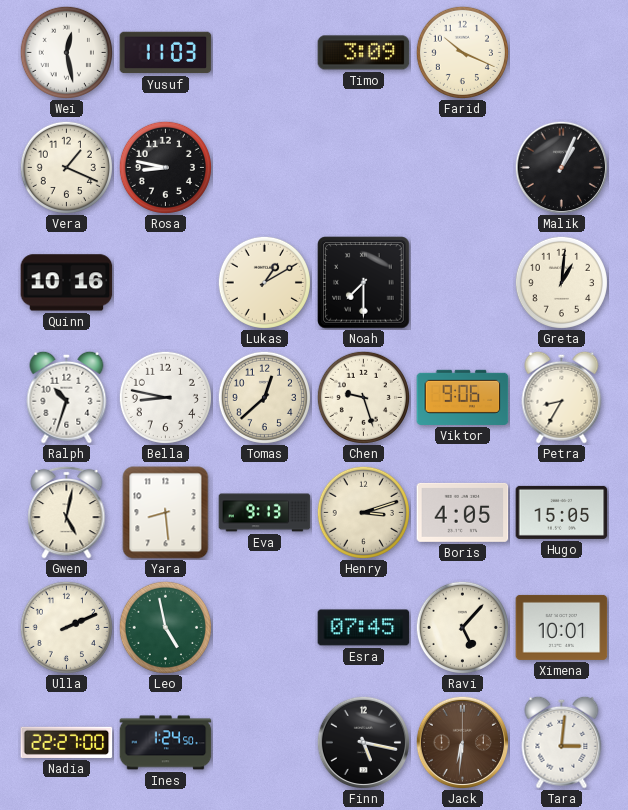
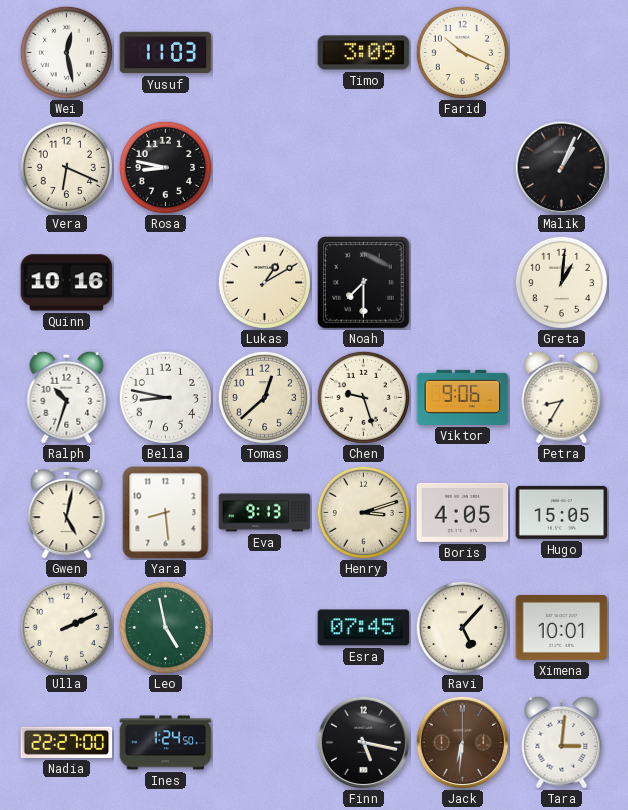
Vera: 1:19 -> 6:19
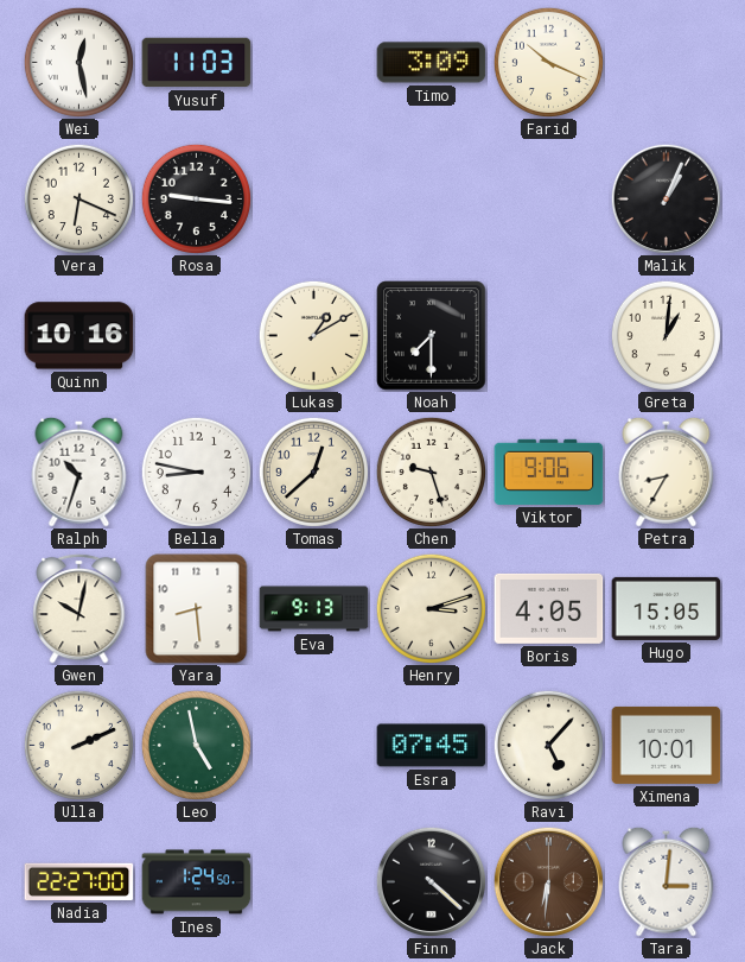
Rosa: 8:47 -> 9:16
Gwen: 5:02 -> 10:02
Finn: 5:17 -> 4:22
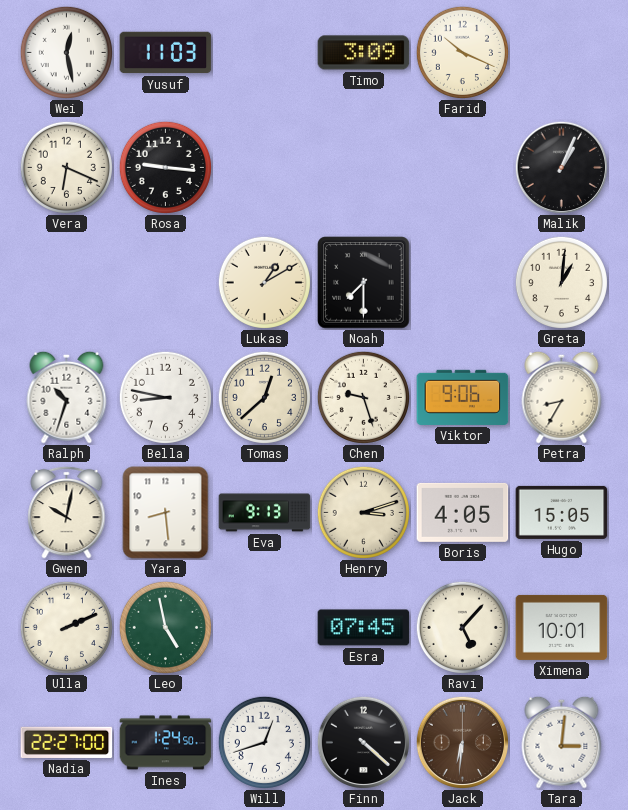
Quinn: 10:16 -> none
Will: none -> 12:42
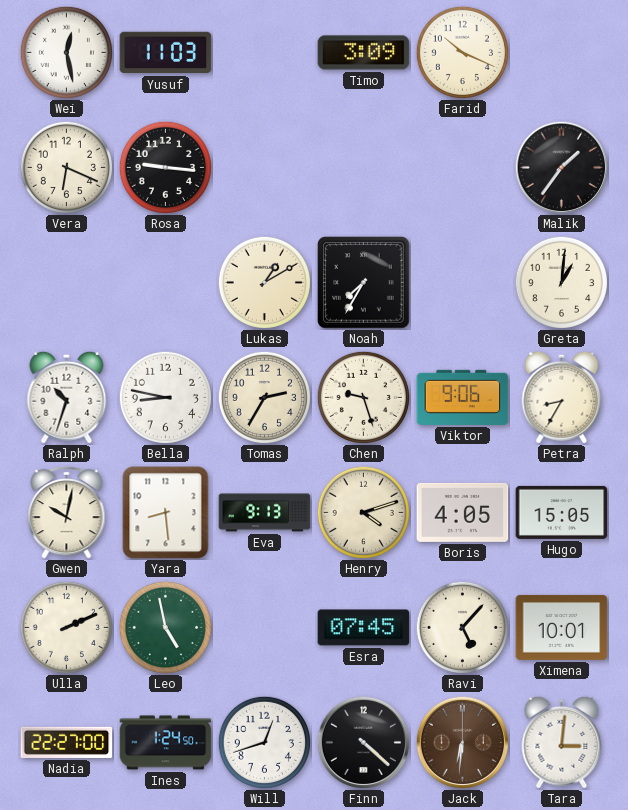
Malik: 1:04 -> 1:36
Noah: 7:30 -> 7:35
Tomas: 12:38 -> 2:35
Henry: 3:12 -> 4:12
